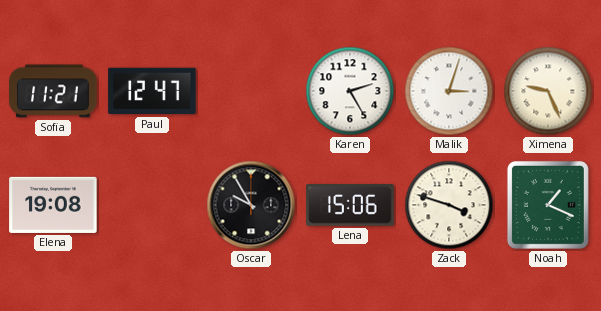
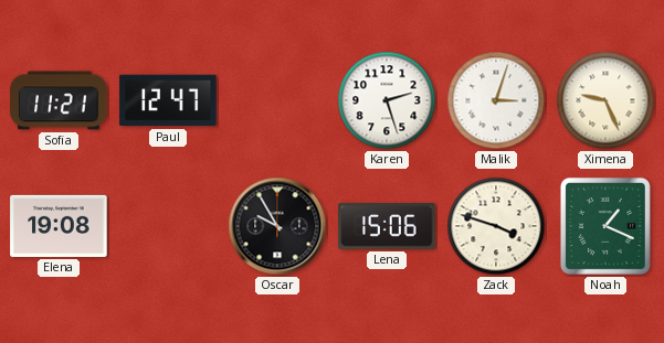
Karen: 2:25 -> 2:27
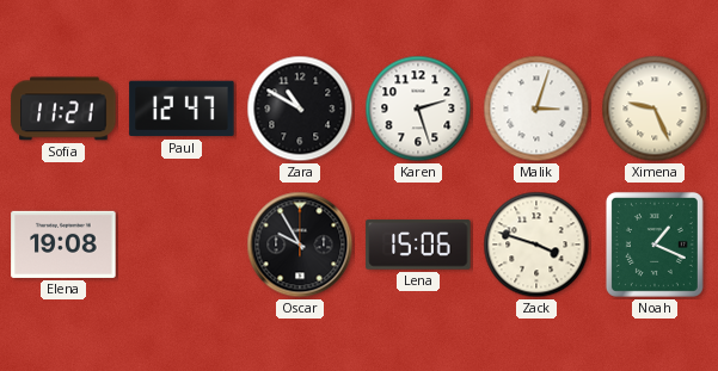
Zara: none -> 10:50
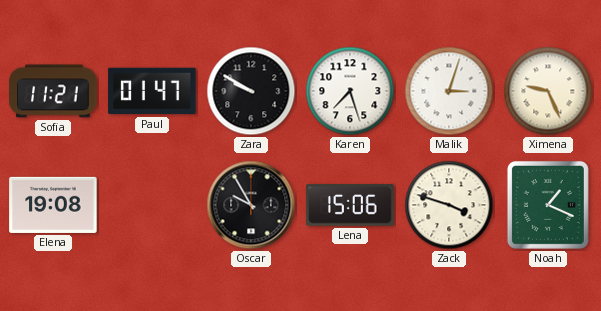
Paul: 12:47 -> 01:47
Zara: 10:50 -> 9:50
Karen: 2:27 -> 7:27
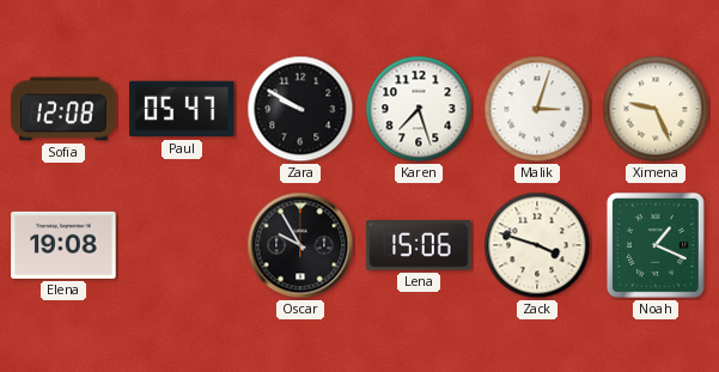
Sofia: 11:21 -> 12:08
Paul: 01:47 -> 05:47
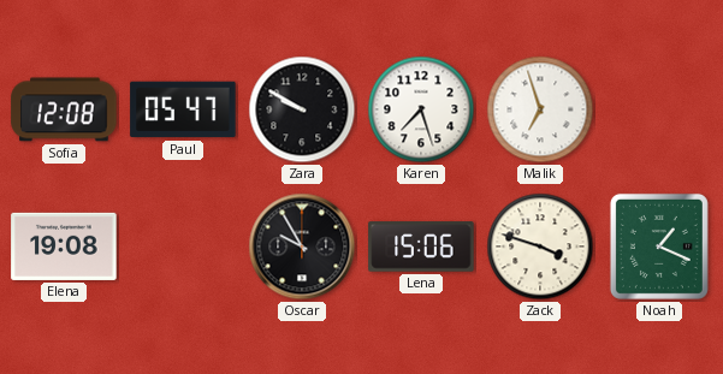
Malik: 3:03 -> 6:57
Ximena: 9:26 -> none
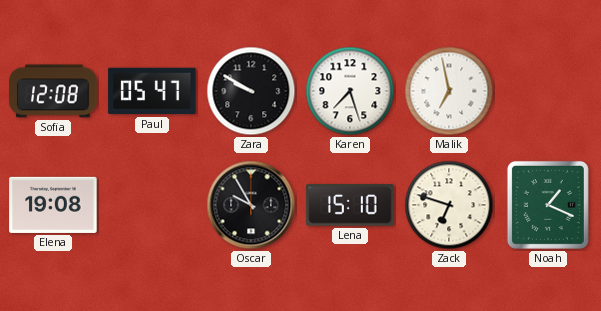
Malik: 6:57 -> 6:58
Lena: 15:06 -> 15:10
Zack: 3:48 -> 6:48
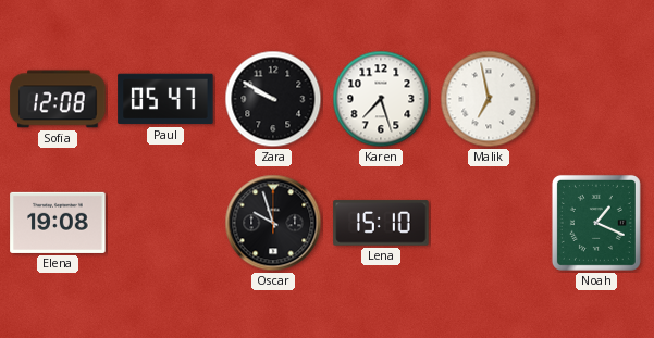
Oscar: 9:55 -> 9:57
Zack: 6:48 -> none
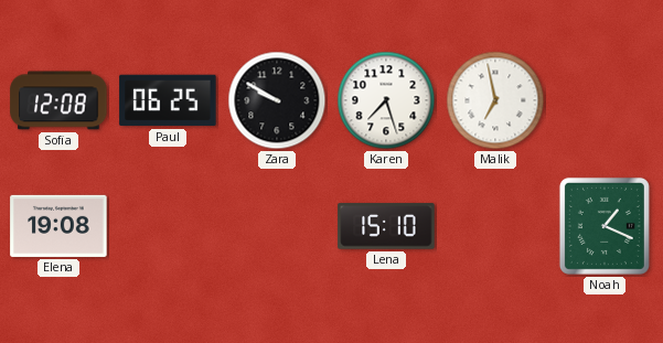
Paul: 05:47 -> 06:25
Oscar: 9:57 -> none
